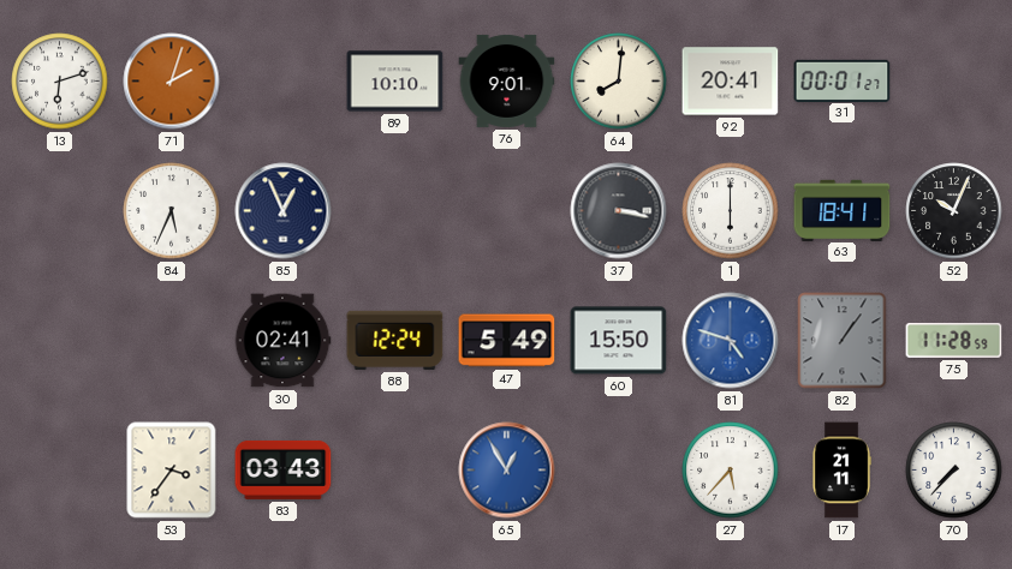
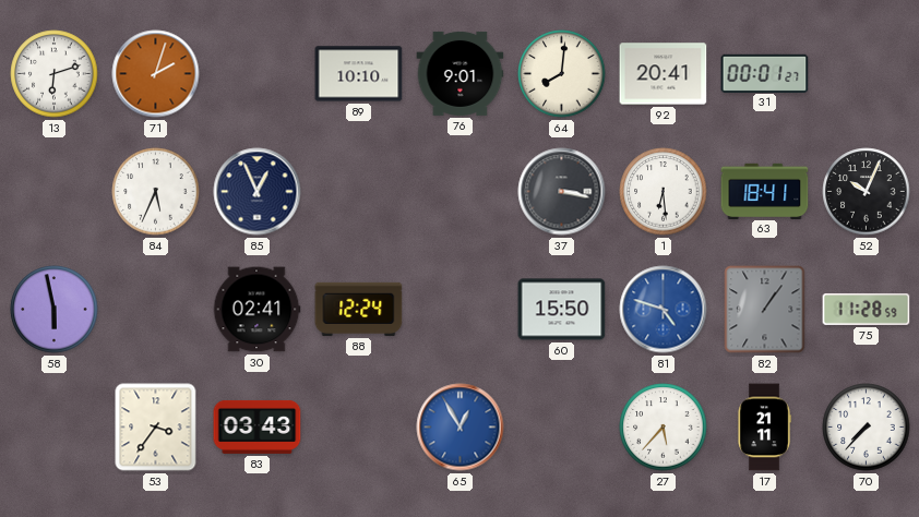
1: 6:00 -> 6:29
58: none -> 5:58
47: 5:49 -> none
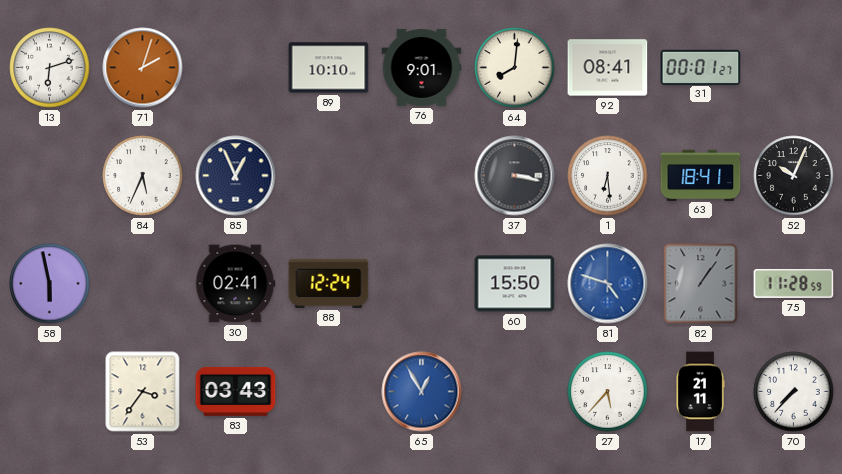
92: 20:41 -> 08:41
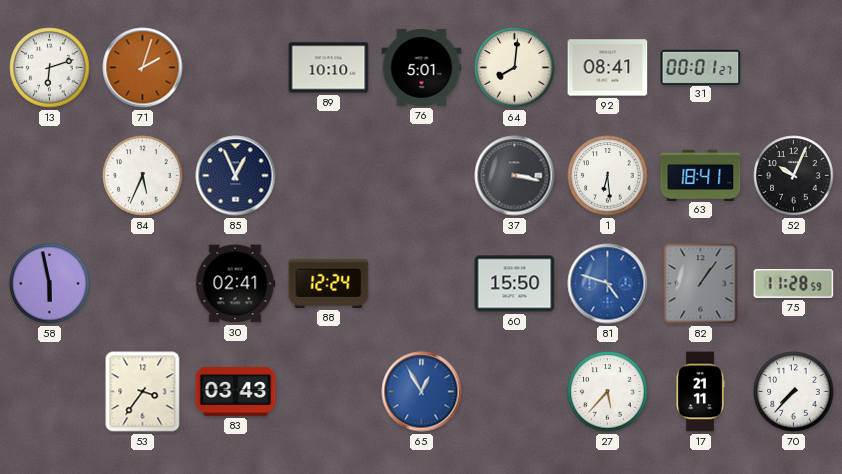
76: 9:01 -> 5:01
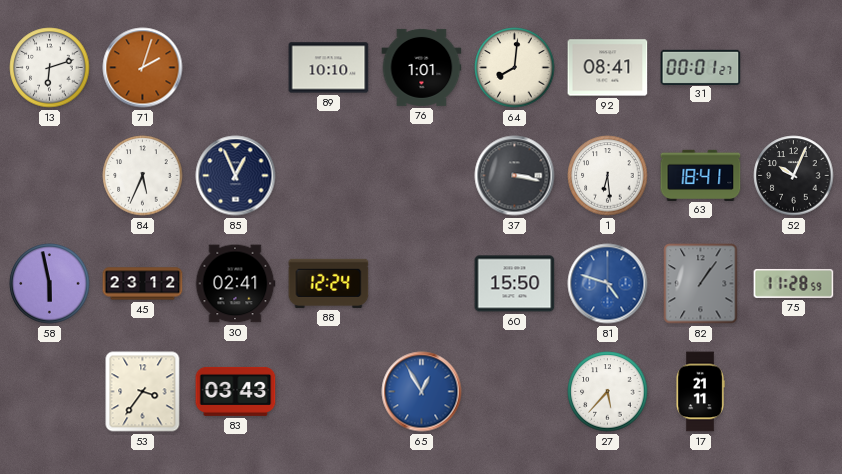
76: 5:01 -> 1:01
45: none -> 23:12
70: 7:37 -> none
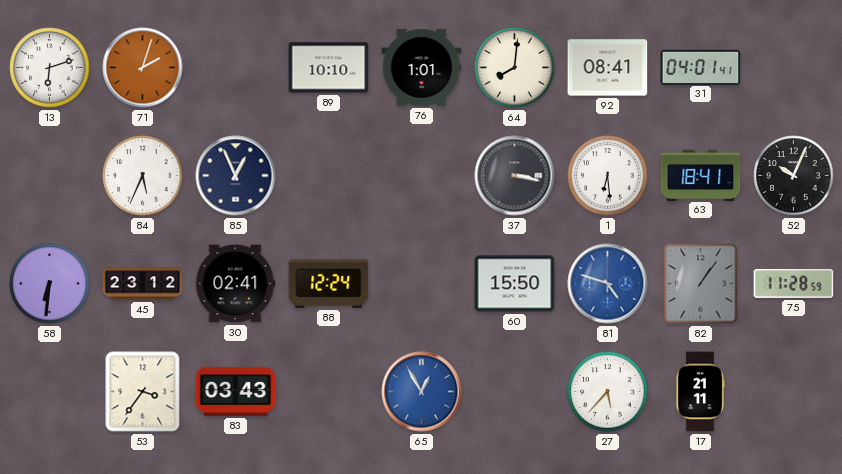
31: 00:01 -> 04:01
58: 5:58 -> 6:31
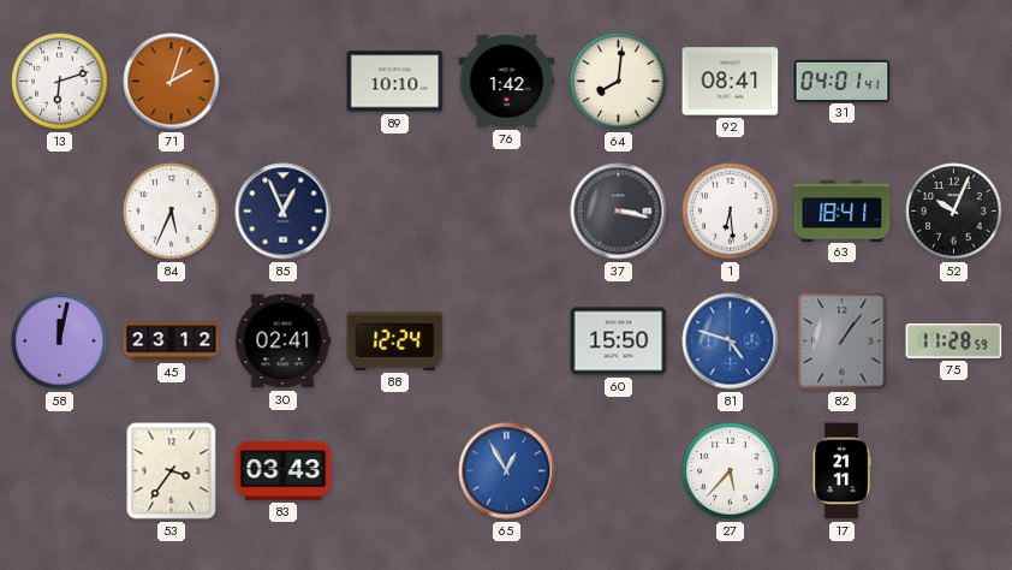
76: 1:01 -> 1:42
58: 6:31 -> 12:02
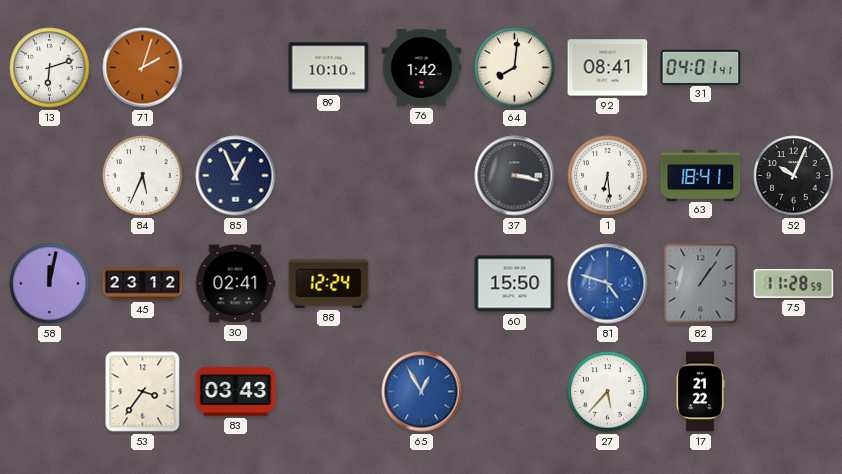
17: 21:11 -> 21:22
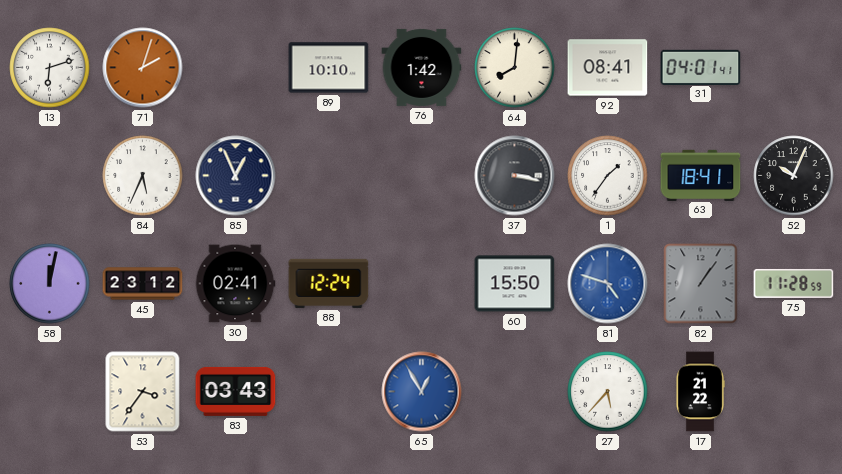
1: 6:29 -> 1:36
